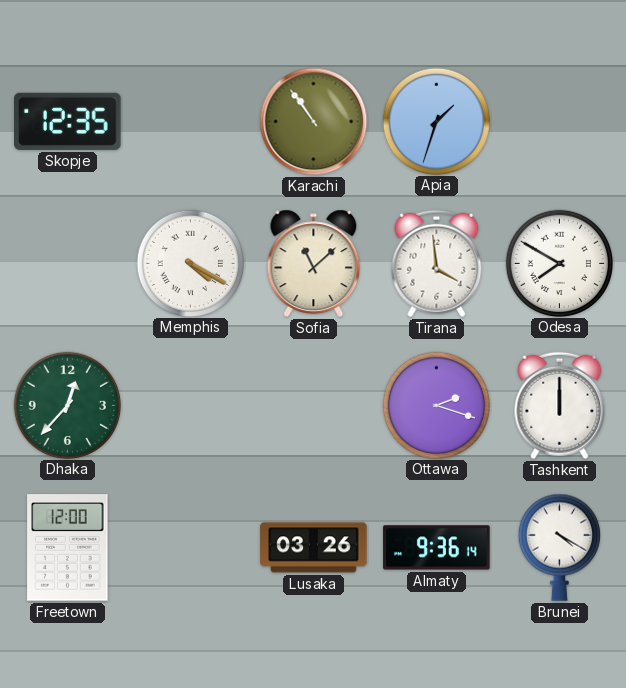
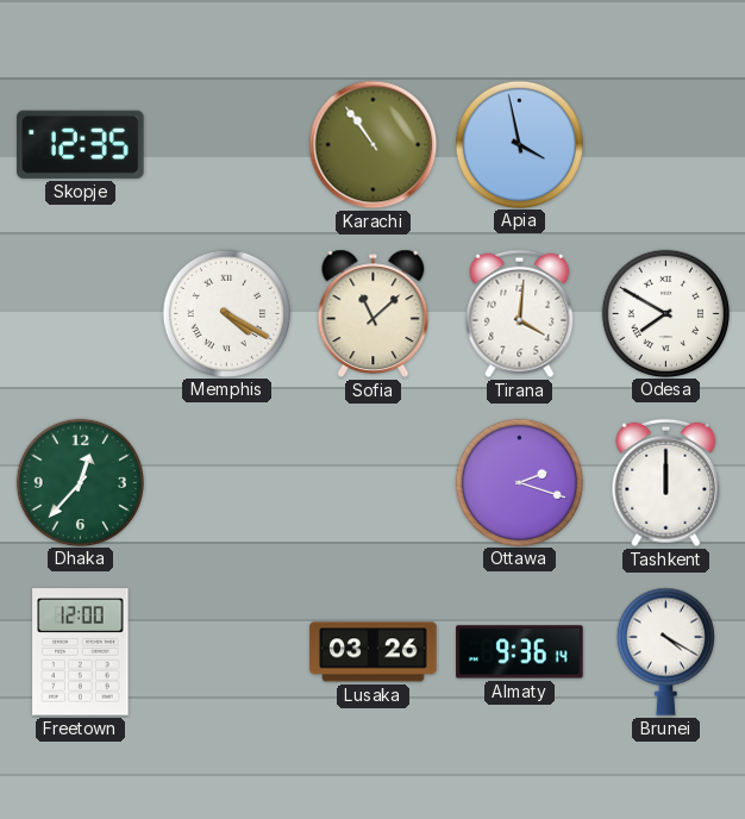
Apia: 1:33 -> 3:58
Tirana: 3:59 -> 4:01
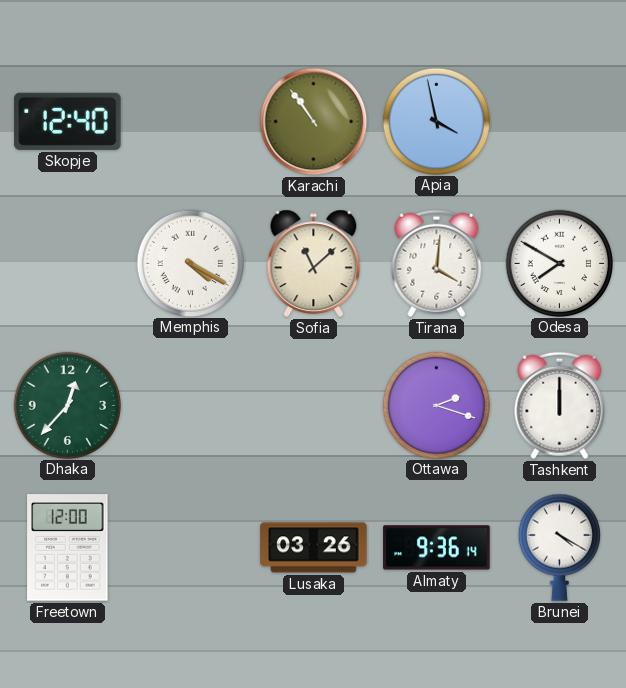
Skopje: 12:35 -> 12:40
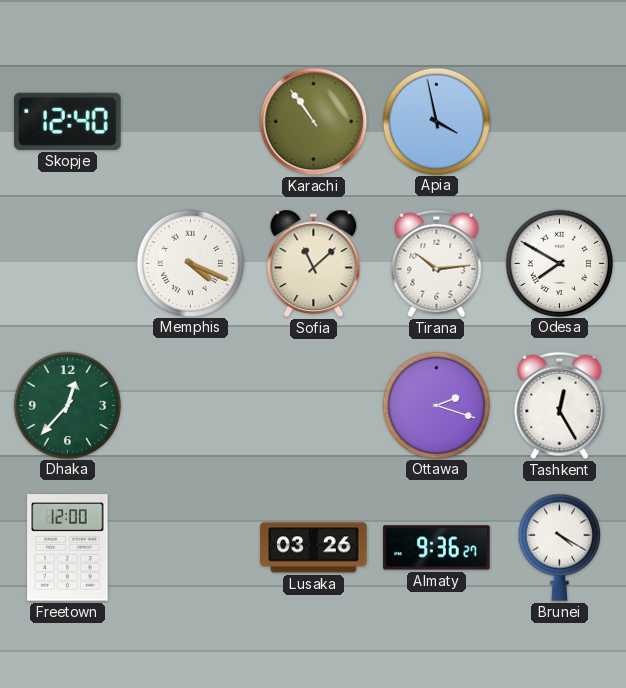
Memphis: 4:20 -> 4:19
Tirana: 4:01 -> 10:14
Tashkent: 12:00 -> 12:25
Almaty: 9:36:14 -> 9:36:27
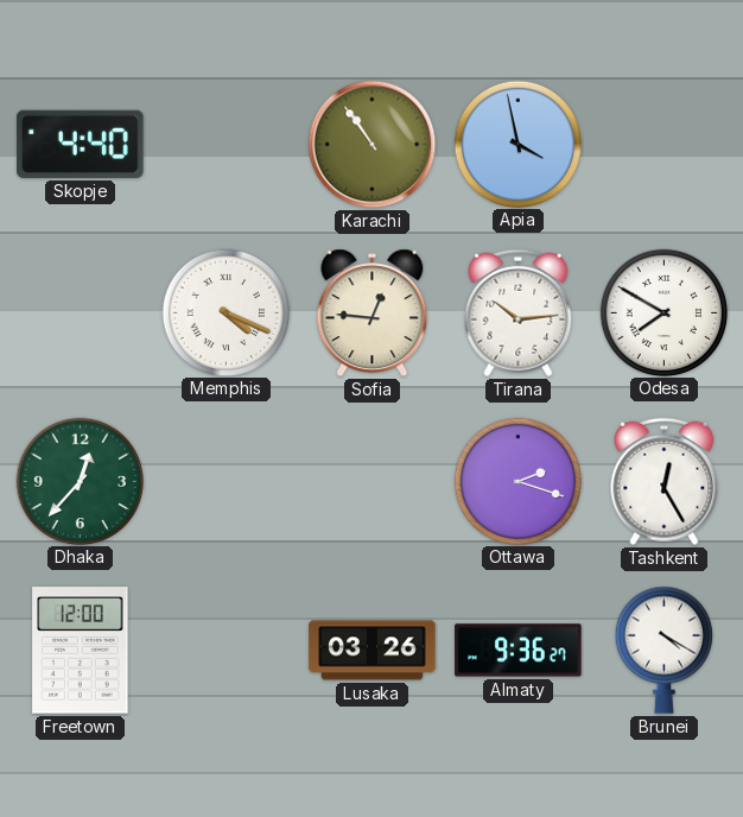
Skopje: 12:40 -> 4:40
Sofia: 11:08 -> 12:46
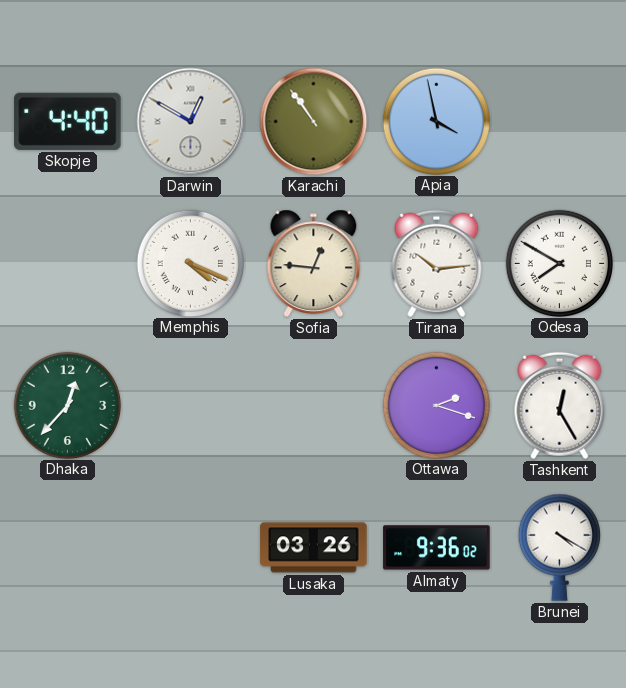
Darwin: none -> 12:50
Freetown: 12:00 -> none
Almaty: 9:36:27 -> 9:36:02
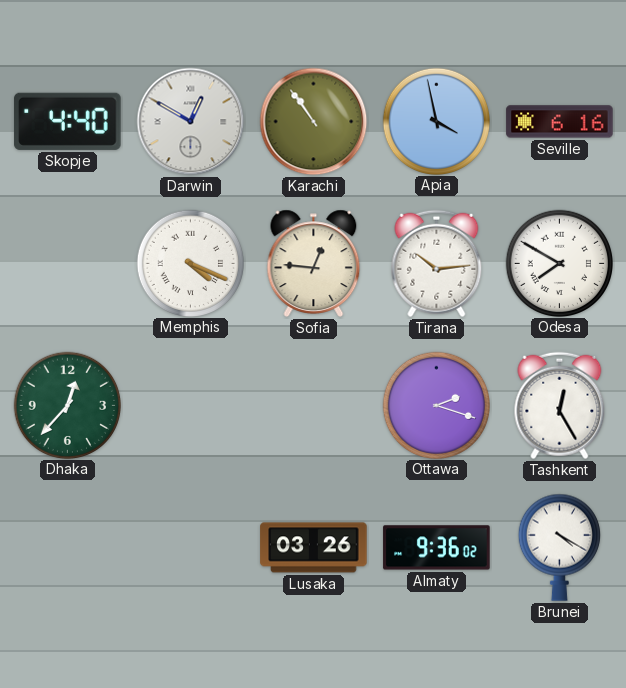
Seville: none -> 6:16
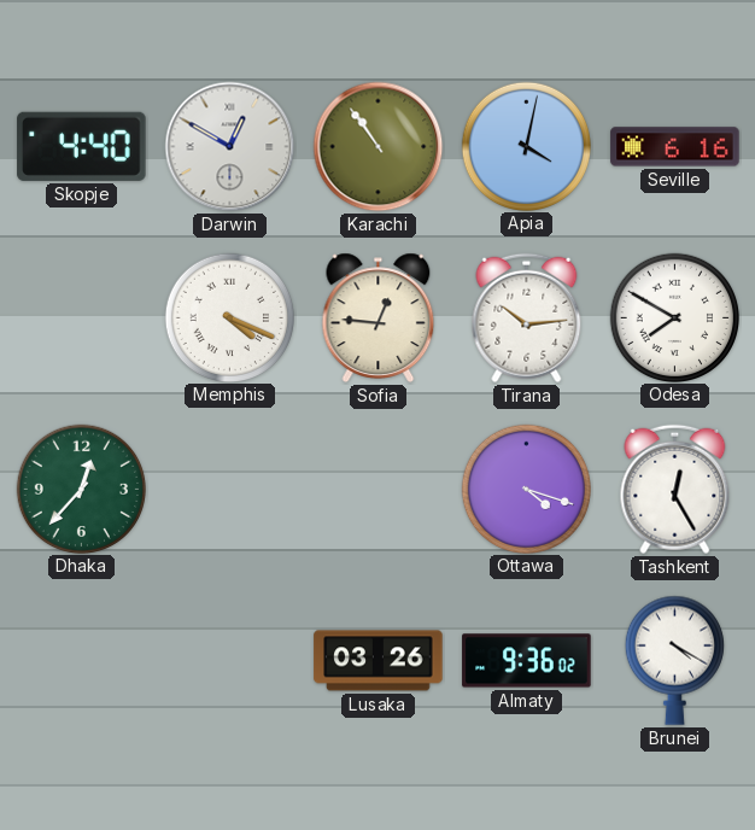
Apia: 3:58 -> 4:02
Ottawa: 2:18 -> 4:18
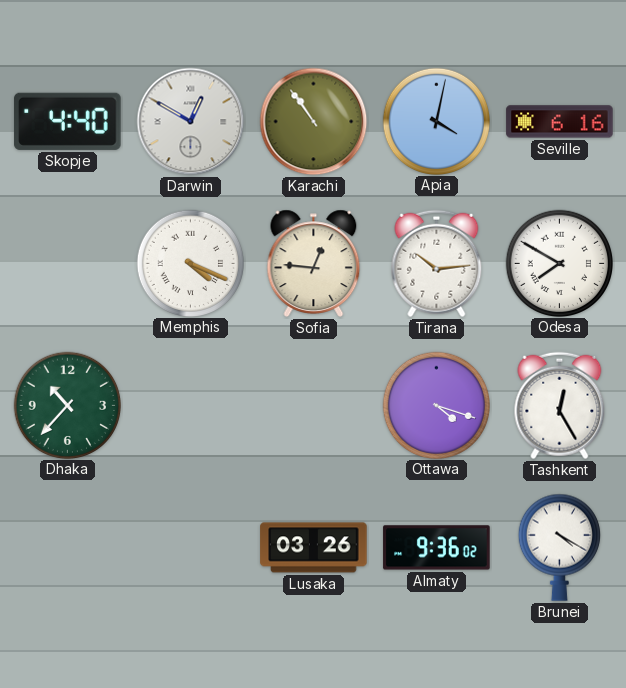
Dhaka: 12:37 -> 10:37
